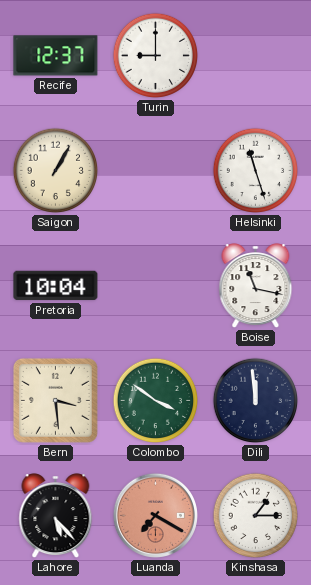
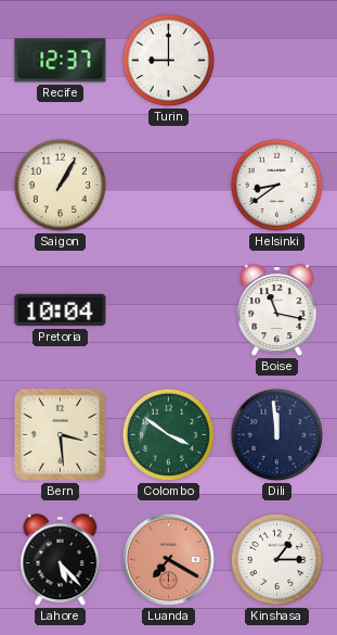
Helsinki: 11:27 -> 8:39
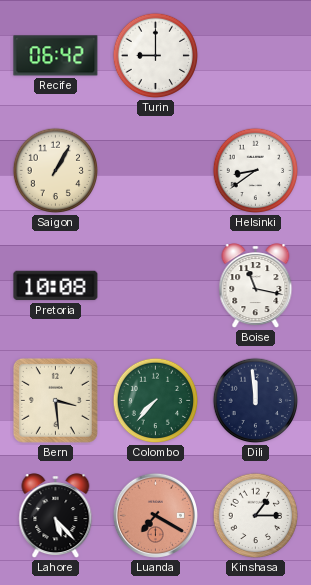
Recife: 12:37 -> 06:42
Pretoria: 10:04 -> 10:08
Colombo: 3:51 -> 7:37
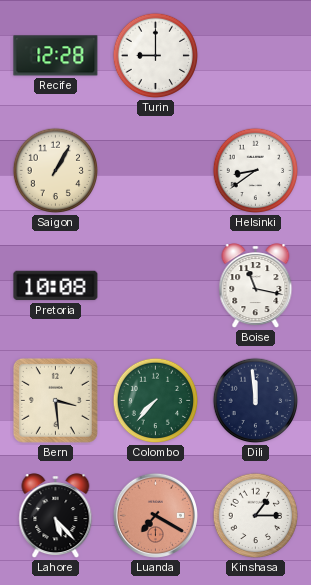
Recife: 06:42 -> 12:28
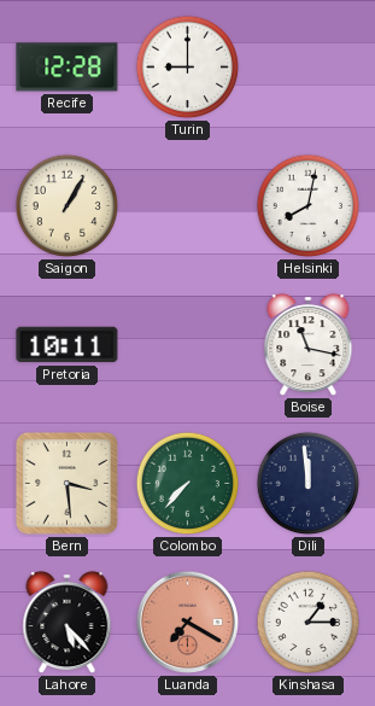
Helsinki: 8:39 -> 8:02
Pretoria: 10:08 -> 10:11
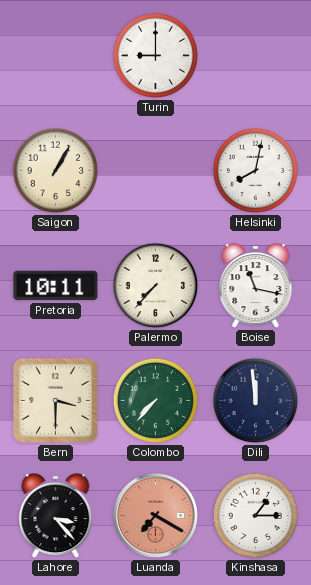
Recife: 12:28 -> none
Palermo: none -> 7:37
Bern: 3:29 -> 3:30
Lahore: 5:23 -> 3:23
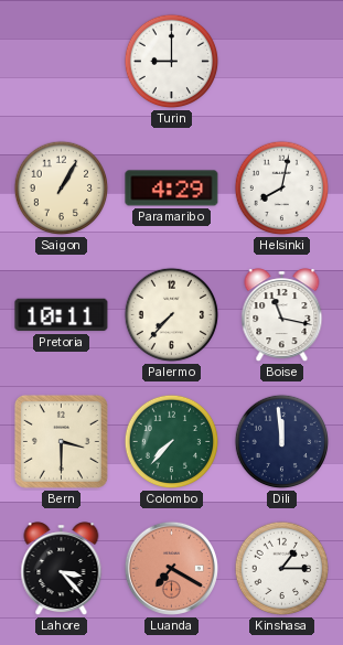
Paramaribo: none -> 4:29
